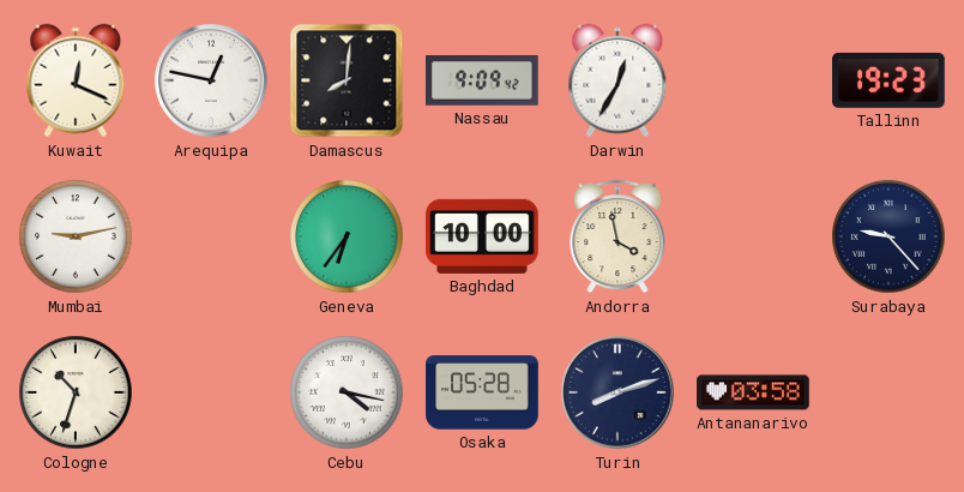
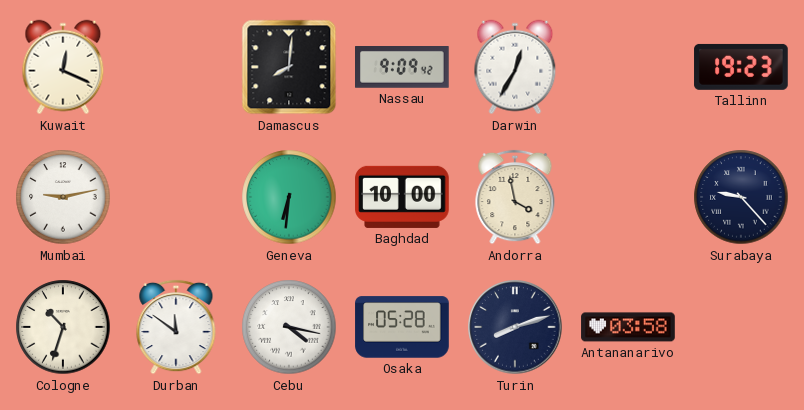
Arequipa: 12:47 -> none
Geneva: 6:36 -> 6:31
Durban: none -> 11:51
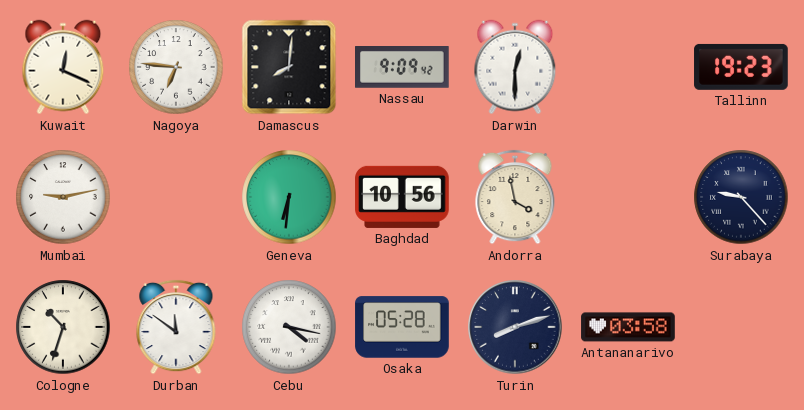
Nagoya: none -> 6:46
Darwin: 12:35 -> 12:30
Baghdad: 10:00 -> 10:56
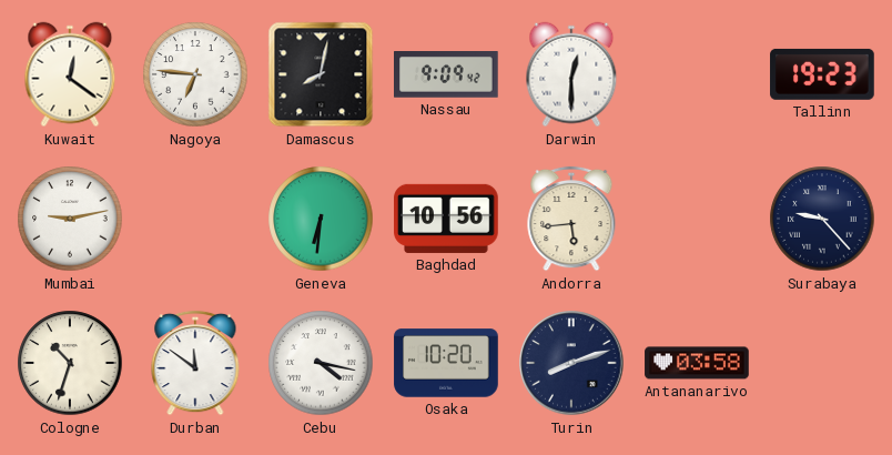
Kuwait: 12:19 -> 12:21
Damascus: 8:01 -> 8:02
Andorra: 3:58 -> 5:44
Osaka: 05:28 -> 10:20
